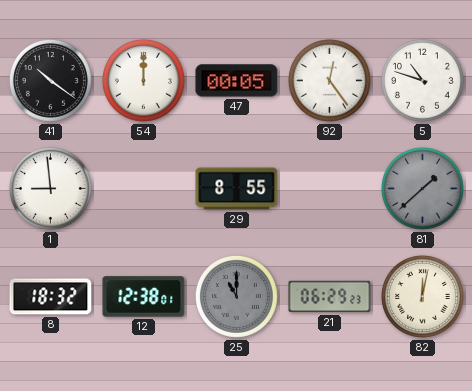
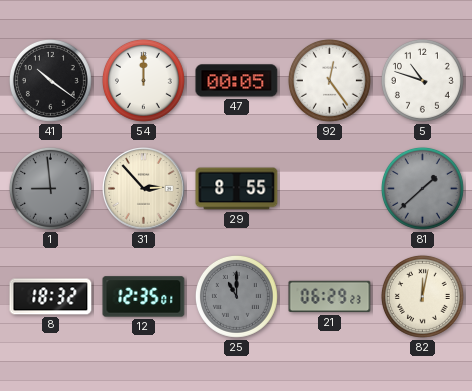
1 dial: white -> grey
31: none -> 2:53
12: 12:38 -> 12:35
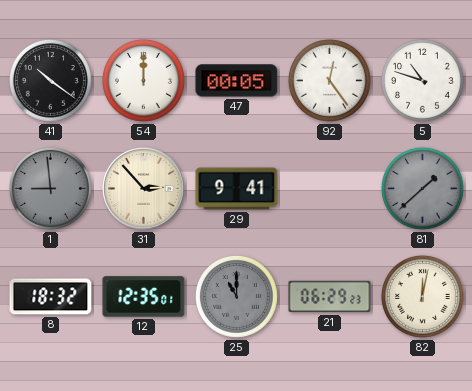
29: 8:55 -> 9:41
